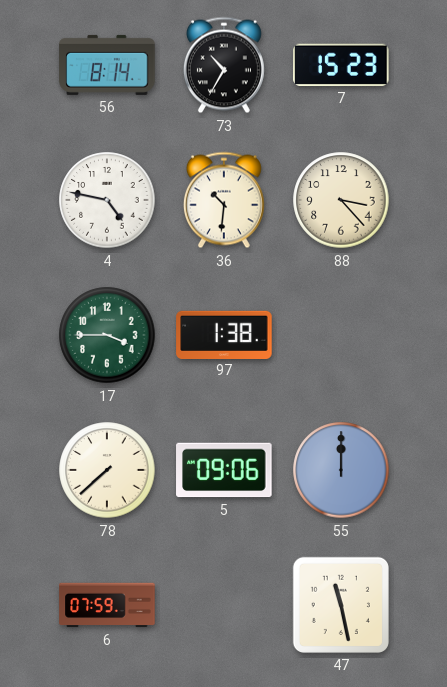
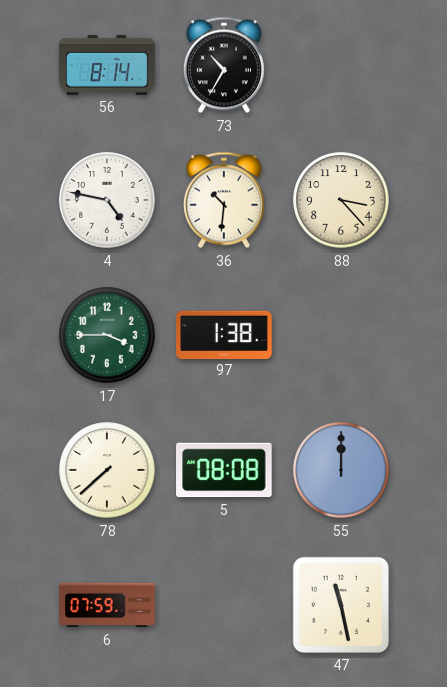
7: 15:23 -> none
5: 09:06 -> 08:08
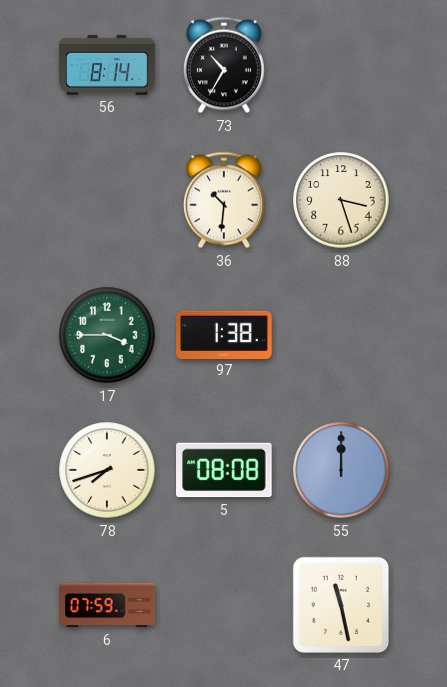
4: 4:47 -> none
88: 3:23 -> 3:27
78: 7:38 -> 7:42
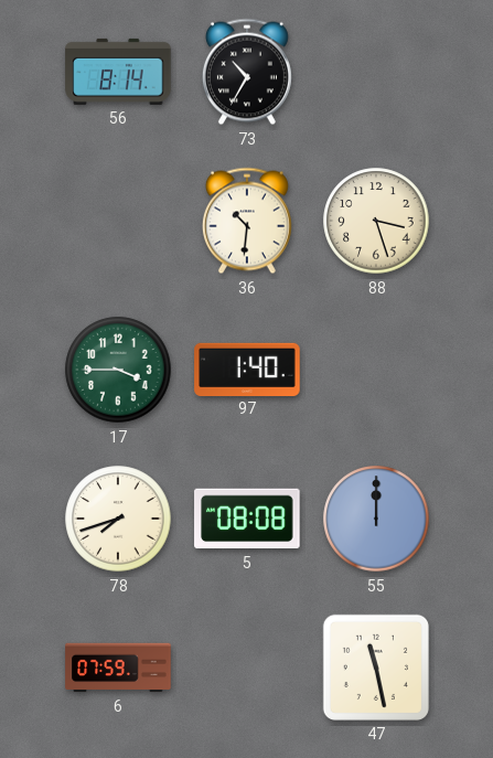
97: 1:38 -> 1:40
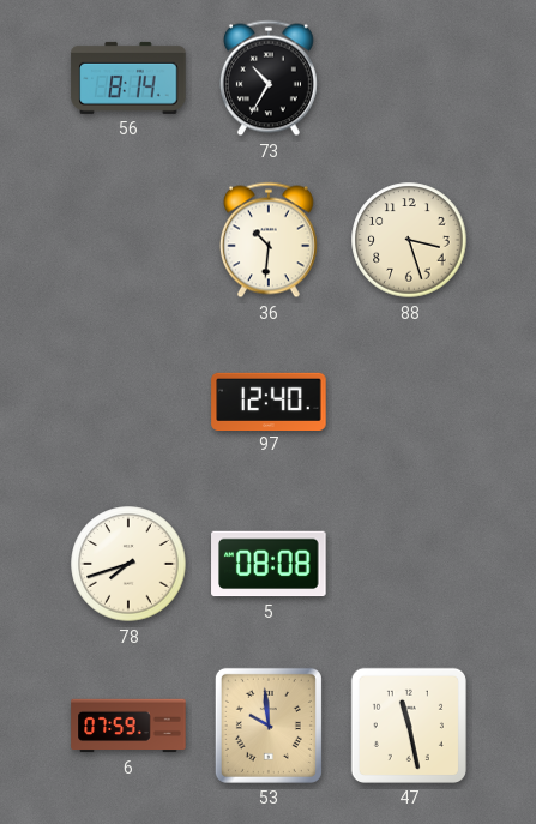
17: 3:45 -> none
97: 1:40 -> 12:40
55: 12:00 -> none
53: none -> 9:59
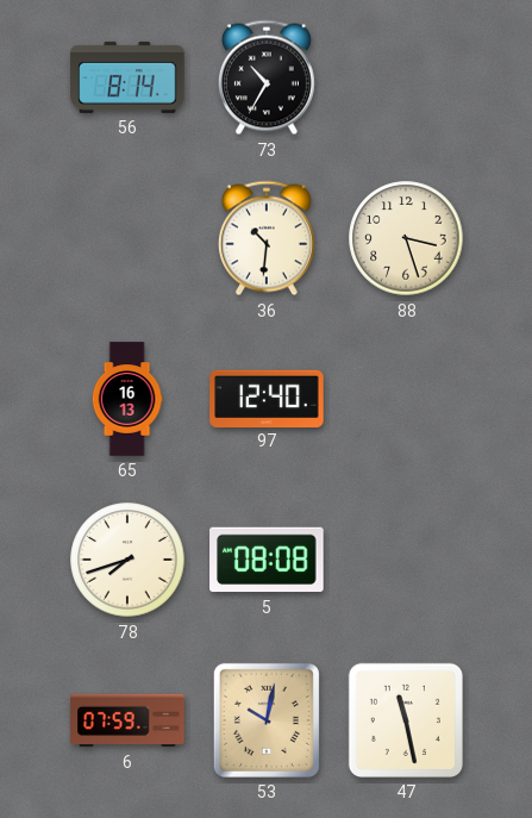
65: none -> 16:13
53: 9:59 -> 10:02
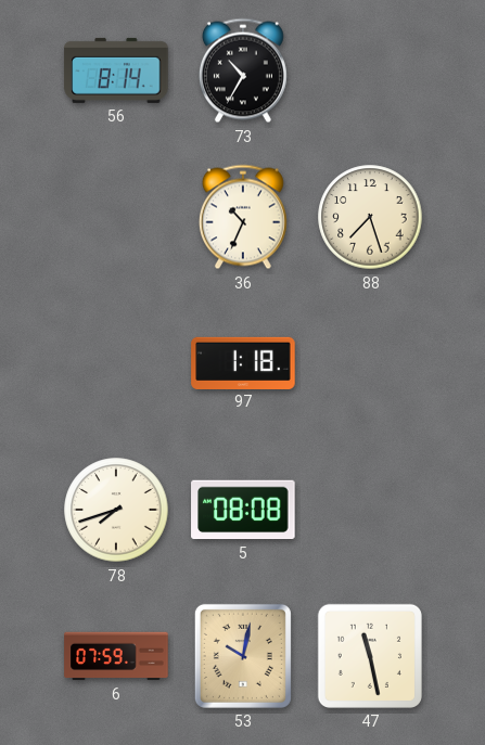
36: 10:31 -> 10:34
88: 3:27 -> 7:27
65: 16:13 -> none
97: 12:40 -> 1:18
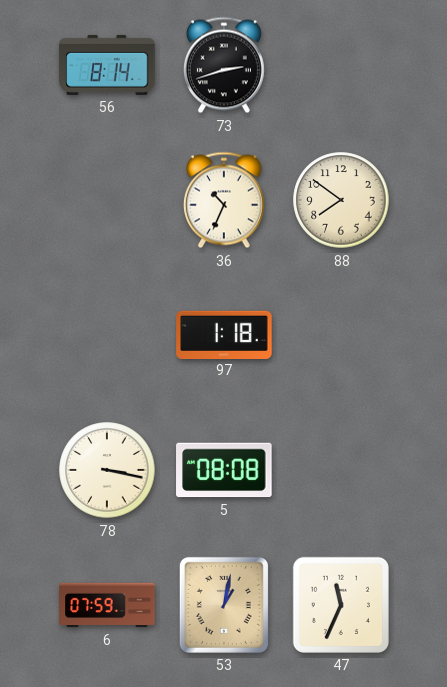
73: 10:35 -> 2:42
88: 7:27 -> 7:51
78: 7:42 -> 3:17
53: 10:02 -> 1:02
47: 11:28 -> 11:34
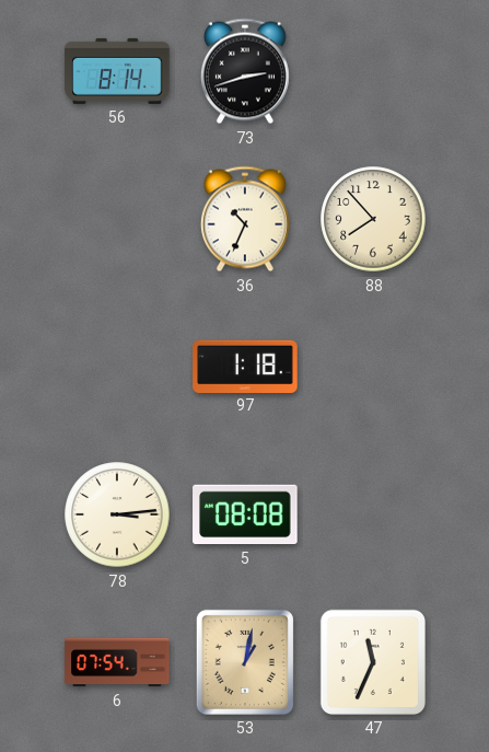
88: 7:51 -> 7:53
78: 3:17 -> 3:14
6: 07:59 -> 07:54
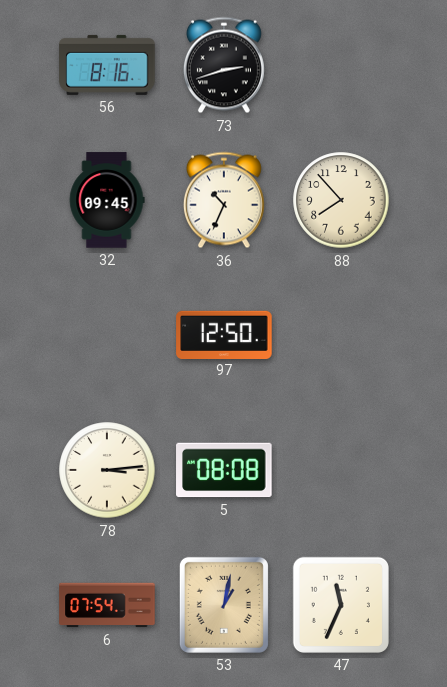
56: 8:14 -> 8:16
32: none -> 09:45
97: 1:18 -> 12:50
